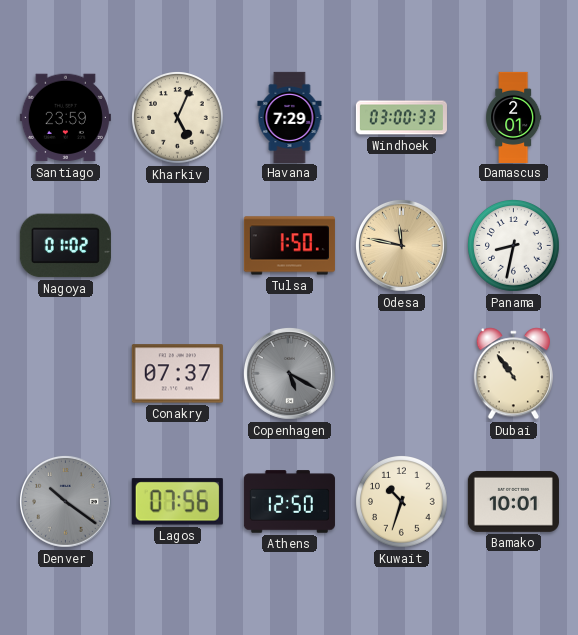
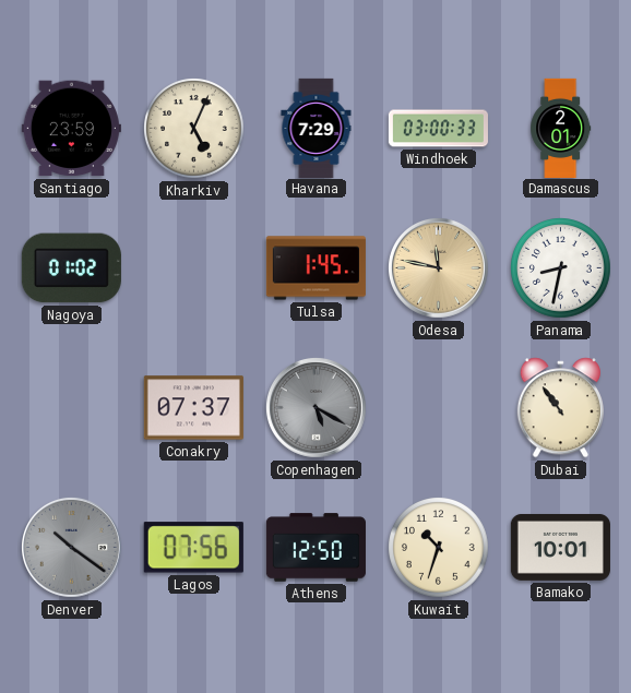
Tulsa: 1:50 -> 1:45
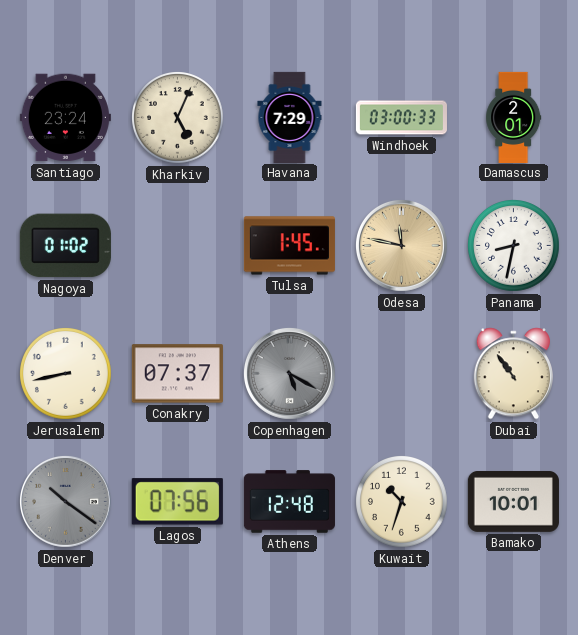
Santiago: 23:59 -> 23:24
Jerusalem: none -> 8:43
Athens: 12:50 -> 12:48
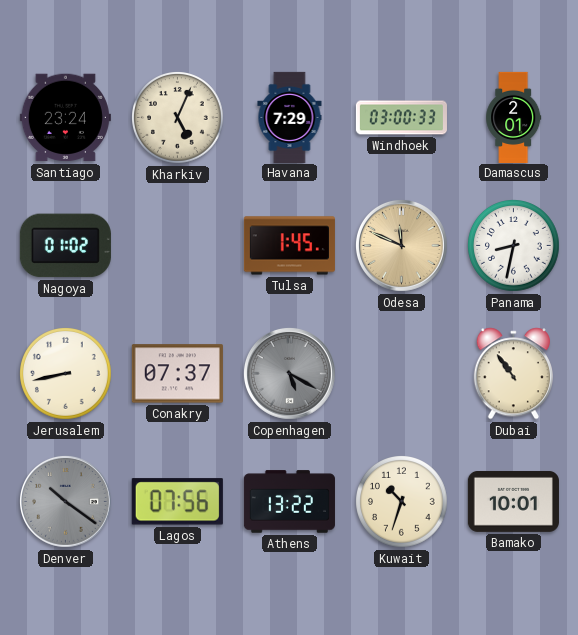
Odesa: 11:47 -> 11:49
Athens: 12:48 -> 13:22
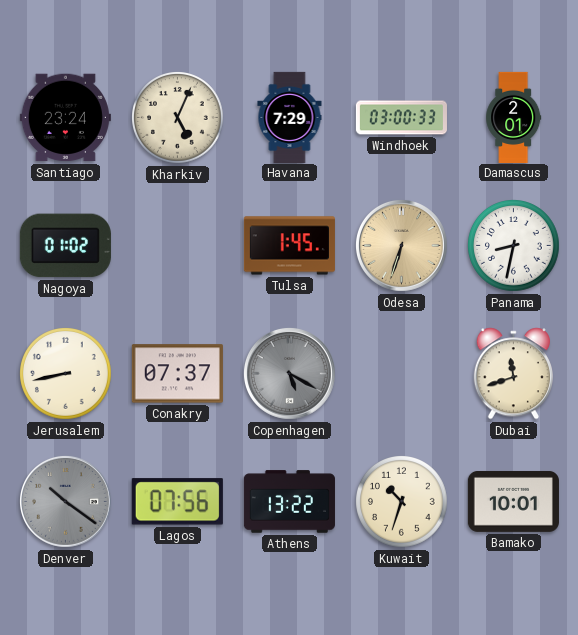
Odesa: 11:49 -> 6:33
Dubai: 10:54 -> 11:42
